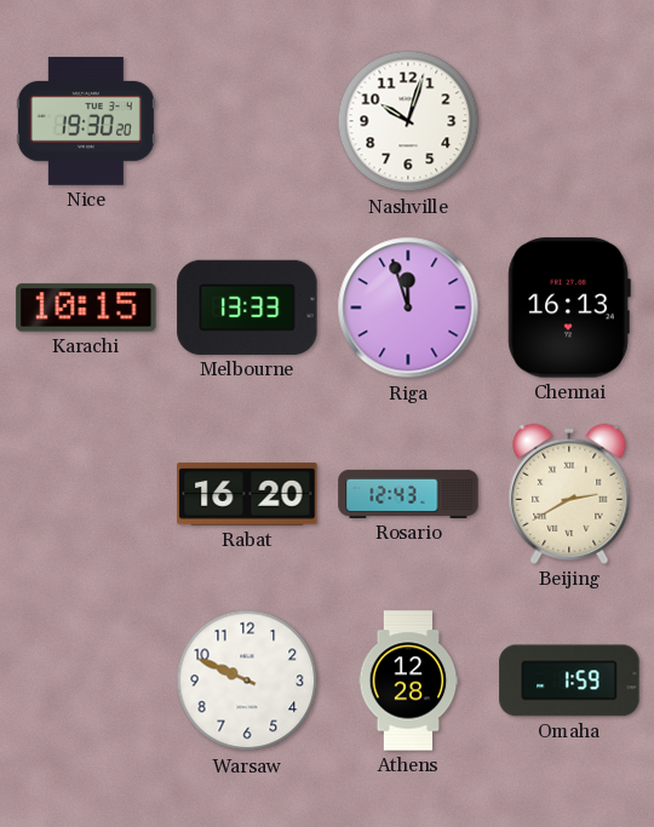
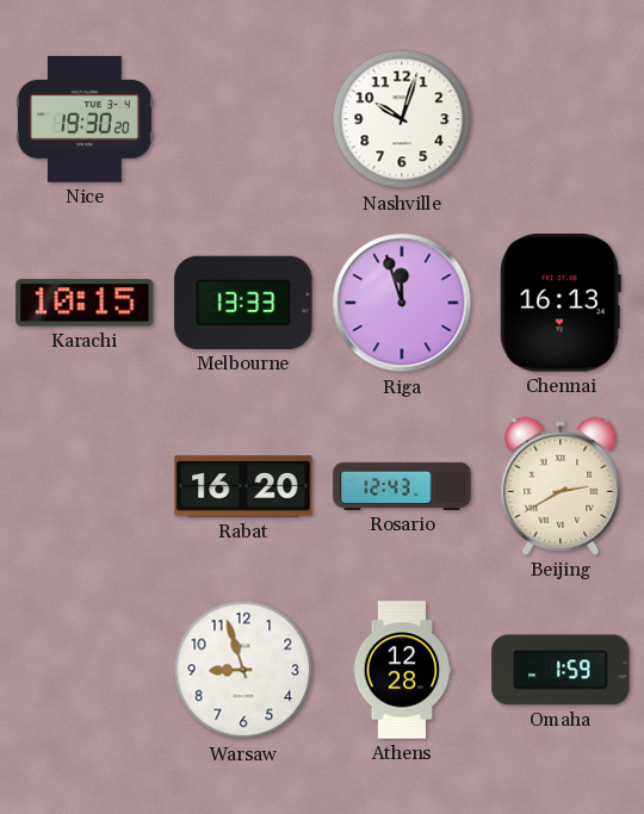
Warsaw: 9:49 -> 8:57
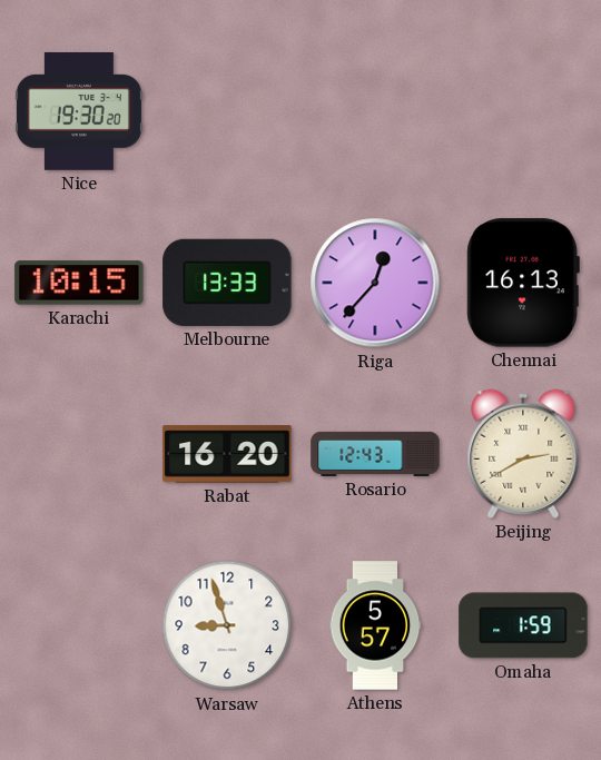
Nashville: 10:03 -> none
Riga: 11:57 -> 12:37
Athens: 12:28 -> 5:57
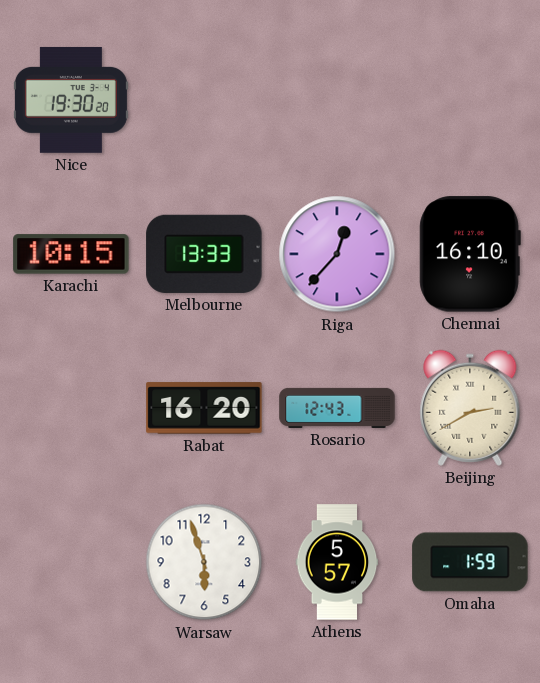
Chennai: 16:13 -> 16:10
Warsaw: 8:57 -> 5:57
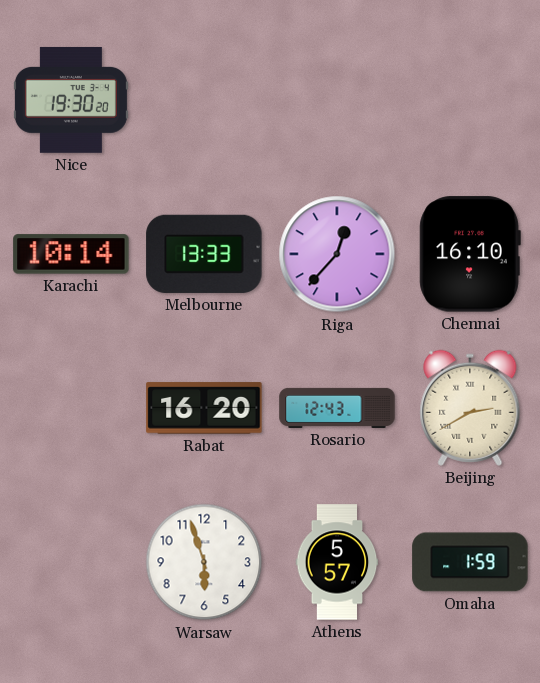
Karachi: 10:15 -> 10:14
